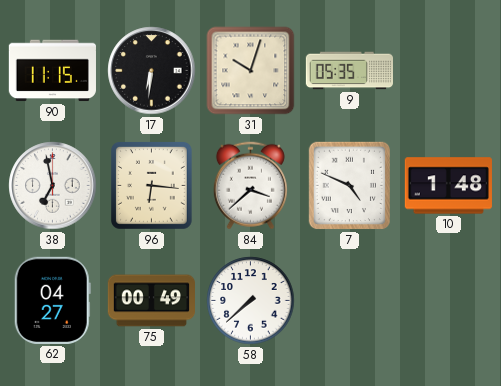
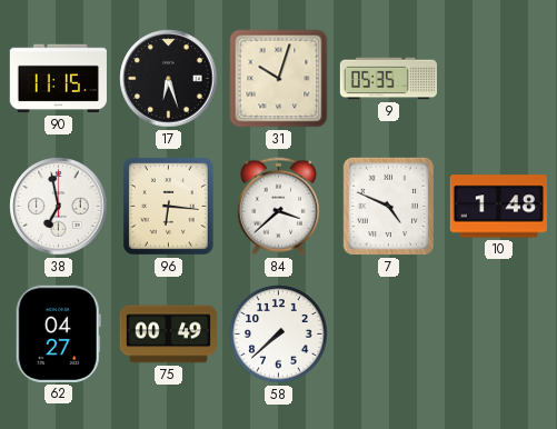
17: 6:31 -> 6:27
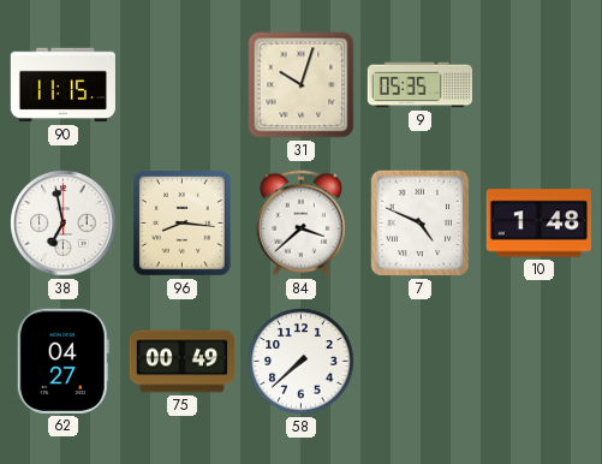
17: 6:27 -> none
96: 6:16 -> 8:16
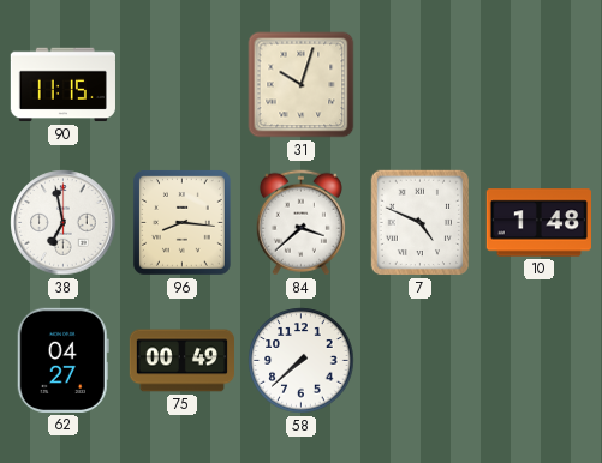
9: 05:35 -> none
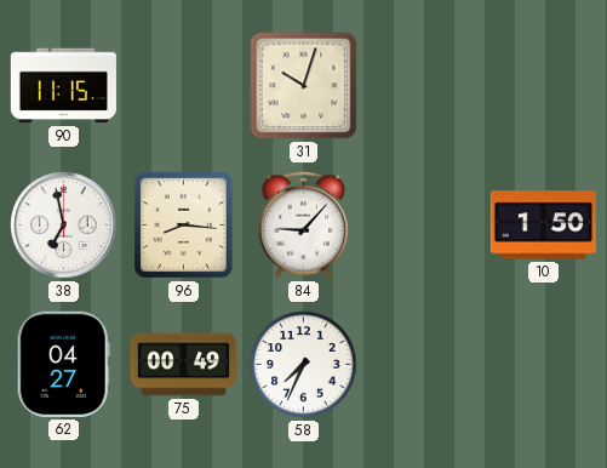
84: 3:38 -> 9:07
7: 4:49 -> none
10: 1:48 -> 1:50
58: 7:38 -> 7:34
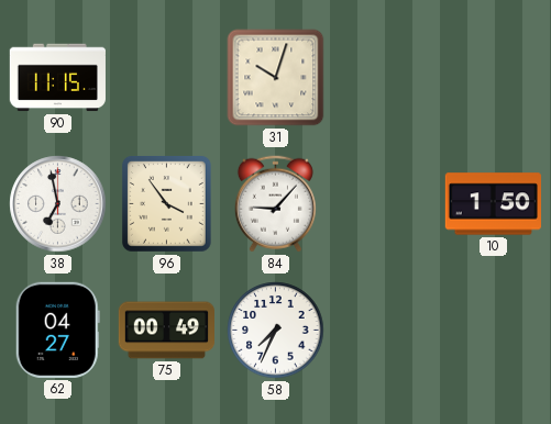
96: 8:16 -> 3:54
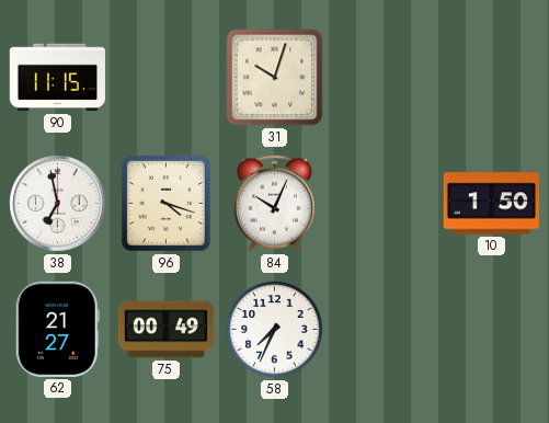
96: 3:54 -> 4:18
84: 9:07 -> 10:04
62: 04:27 -> 21:27
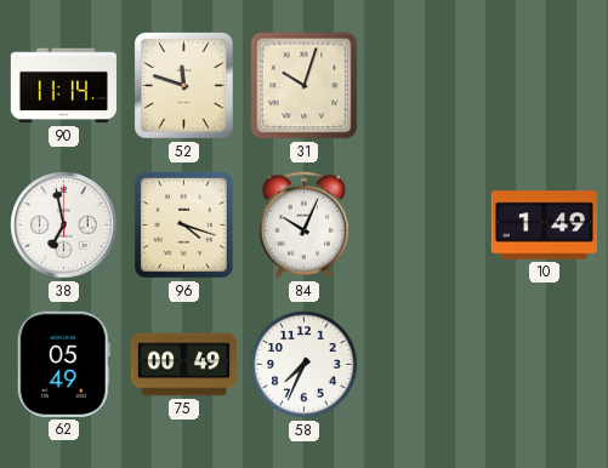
90: 11:15 -> 11:14
52: none -> 11:48
10: 1:50 -> 1:49
62: 21:27 -> 05:49
